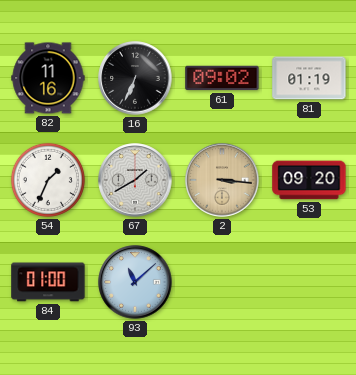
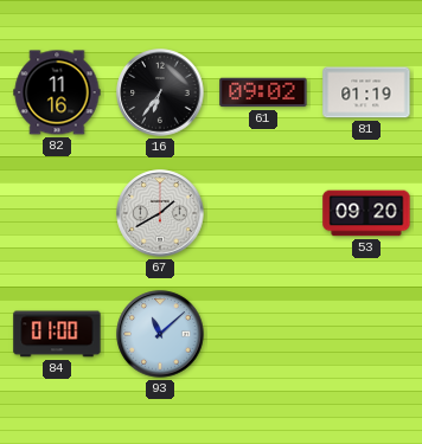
16: 6:34 -> 6:36
54: 1:34 -> none
2: 3:16 -> none
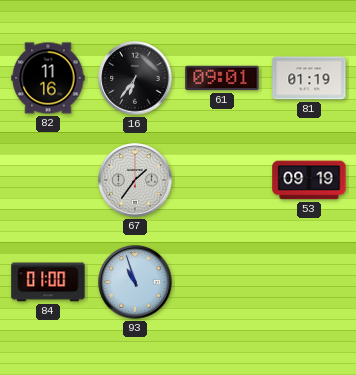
61: 09:02 -> 09:01
67: 1:40 -> 1:36
53: 09:20 -> 09:19
93: 11:08 -> 10:57
